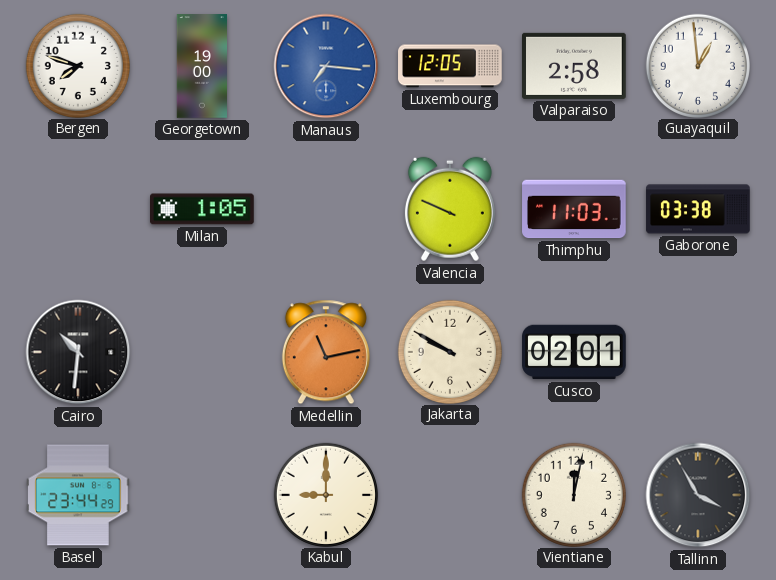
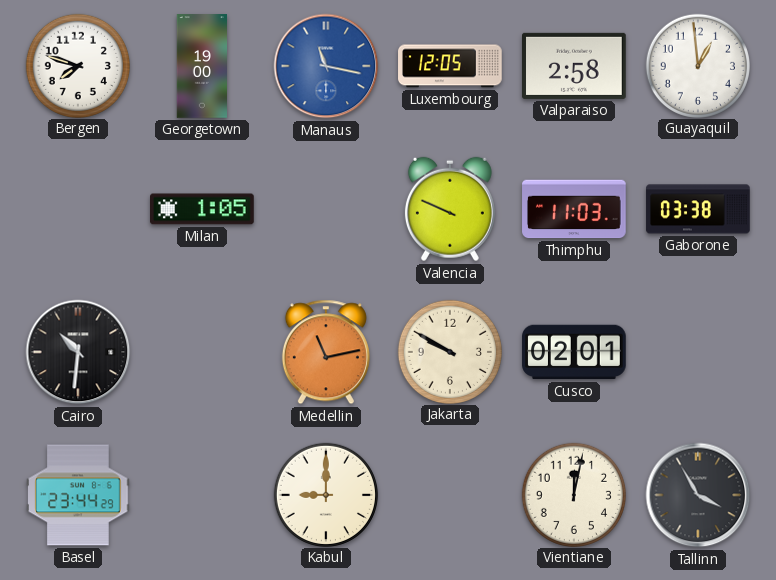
Manaus: 7:16 -> 11:17
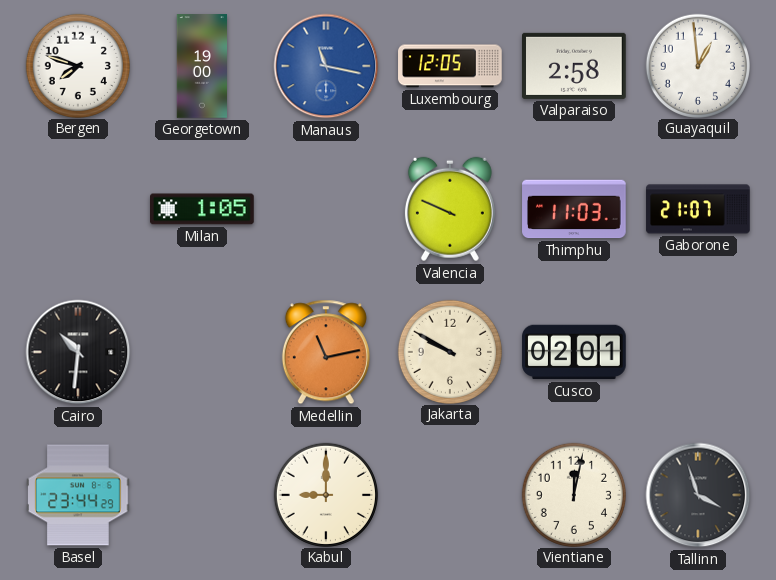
Gaborone: 03:38 -> 21:07
Tallinn: 3:55 -> 3:57
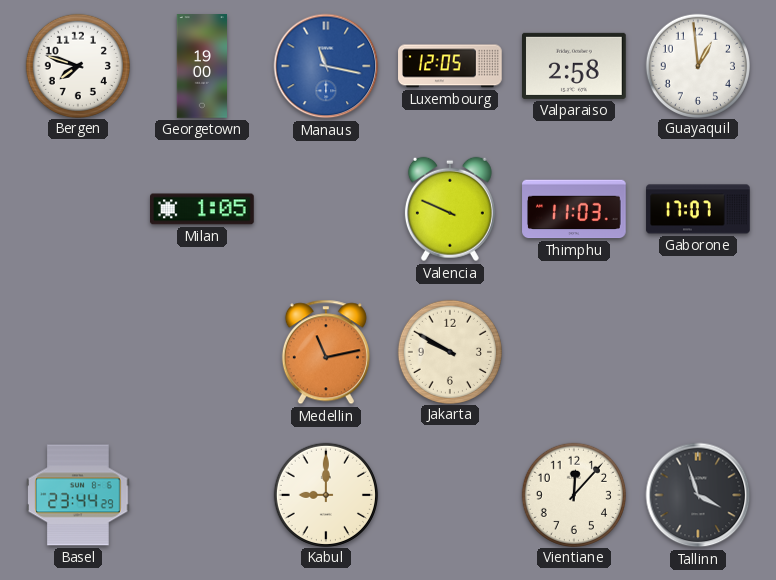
Gaborone: 21:07 -> 17:07
Cairo: 10:31 -> none
Cusco: 02:01 -> none
Vientiane: 12:02 -> 12:07
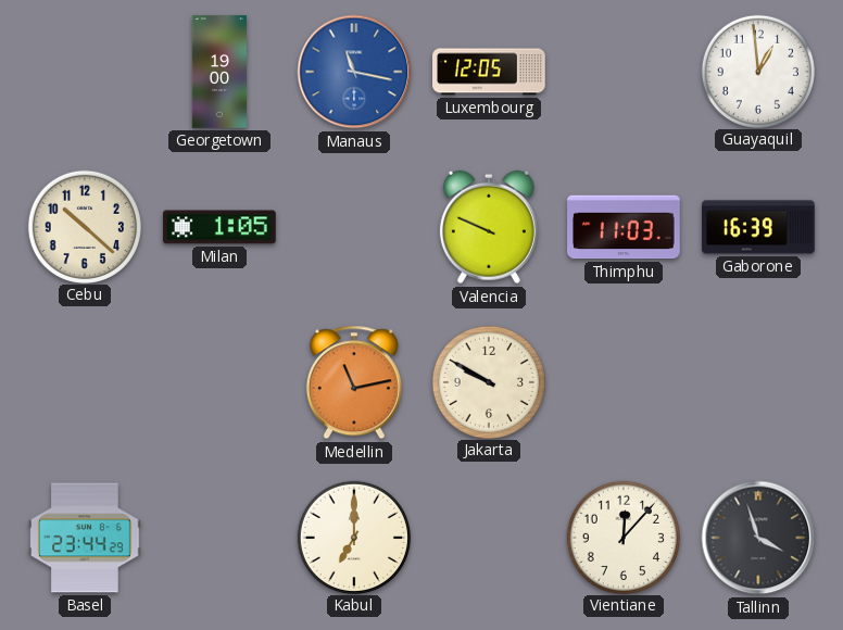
Bergen: 7:48 -> none
Valparaiso: 2:58 -> none
Cebu: none -> 10:22
Gaborone: 17:07 -> 16:39
Kabul: 9:00 -> 7:00
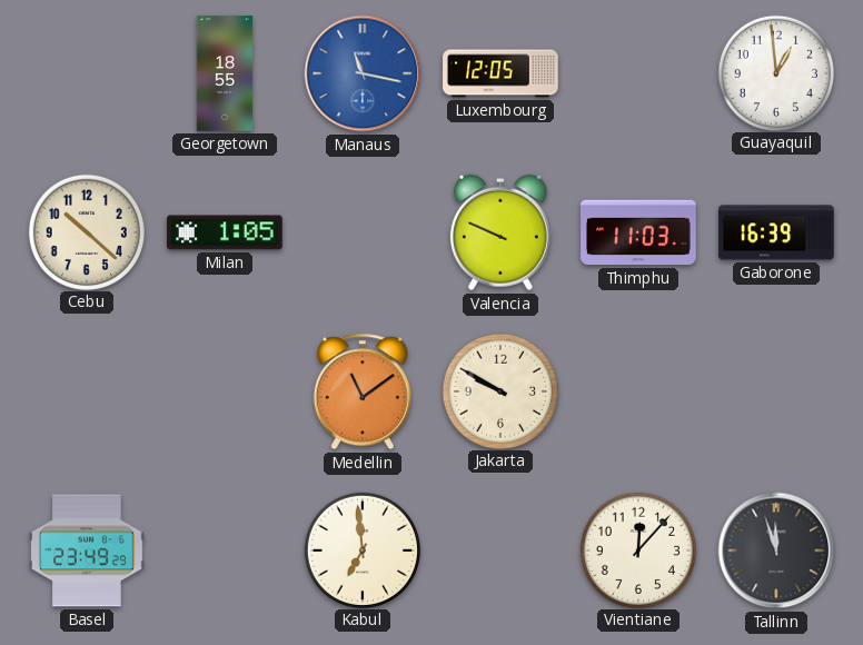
Georgetown: 19:00 -> 18:55
Medellin: 11:13 -> 11:09
Basel: 23:44 -> 23:49
Kabul: 7:00 -> 6:59
Tallinn: 3:57 -> 11:57
